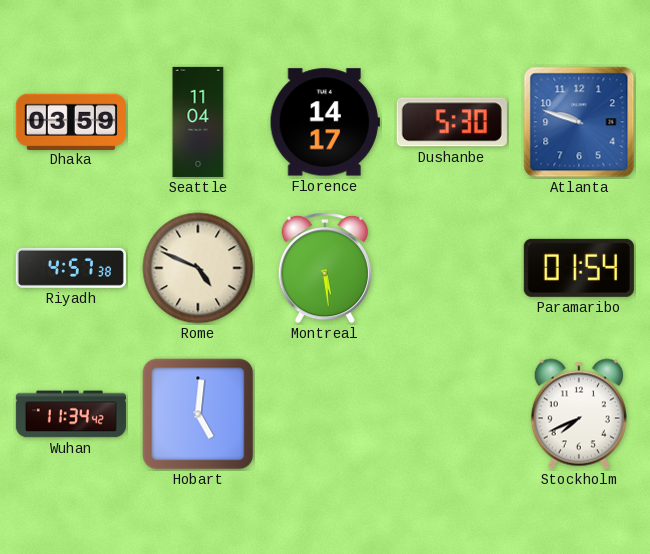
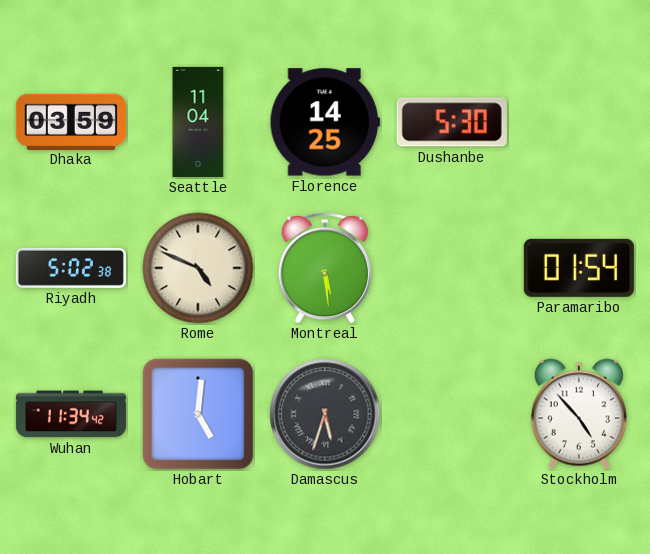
Florence: 14:17 -> 14:25
Atlanta: 9:48 -> none
Riyadh: 4:57 -> 5:02
Damascus: none -> 5:33
Stockholm: 7:41 -> 4:53
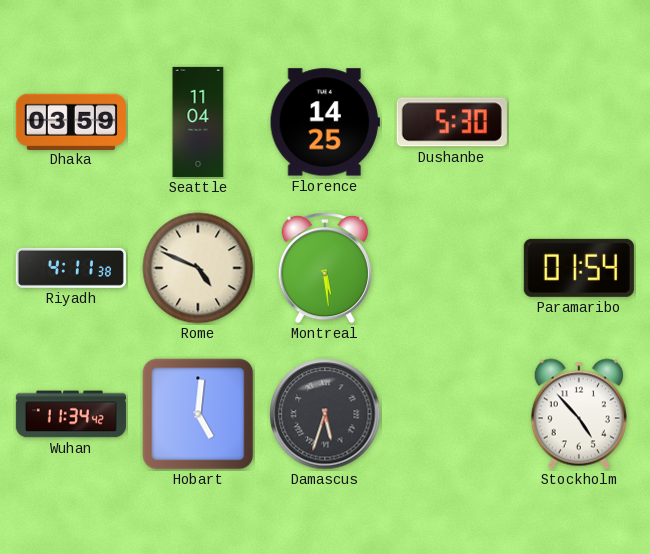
Riyadh: 5:02 -> 4:11
